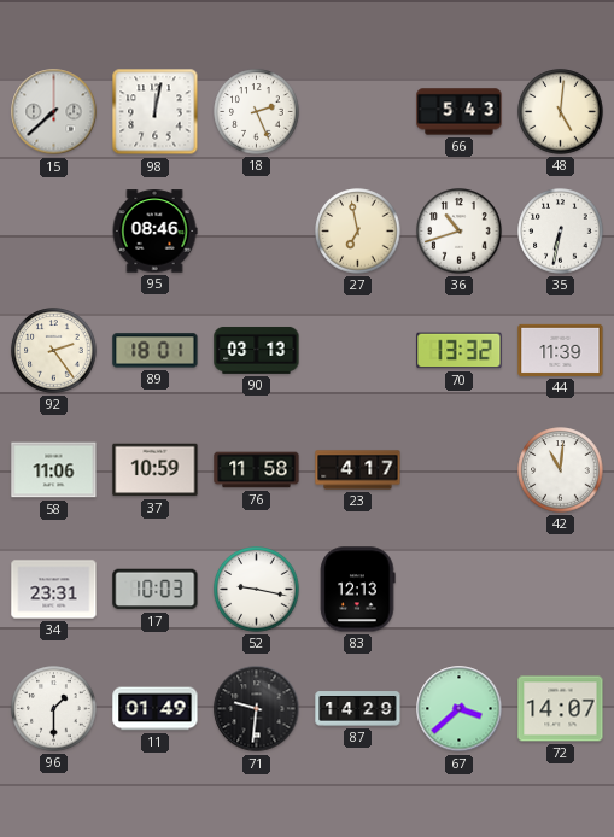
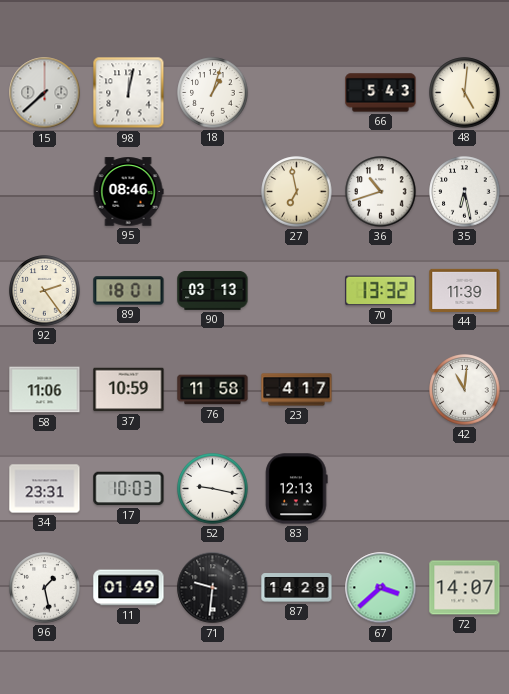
18: 2:26 -> 1:03
35: 6:32 -> 6:28
96: 1:30 -> 1:28
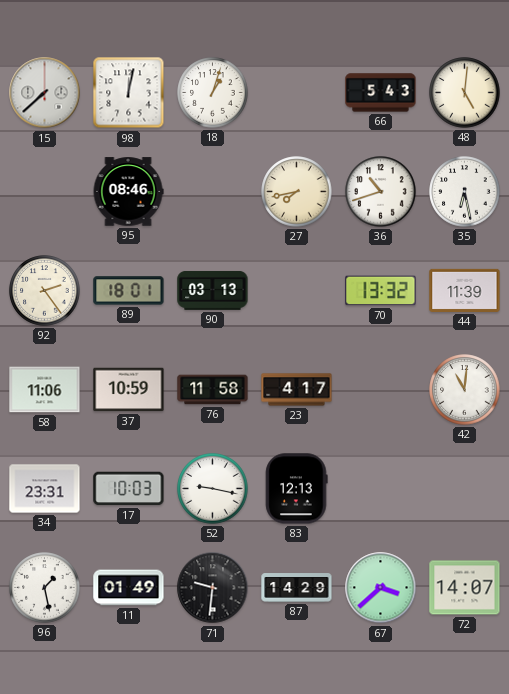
27: 6:58 -> 7:43
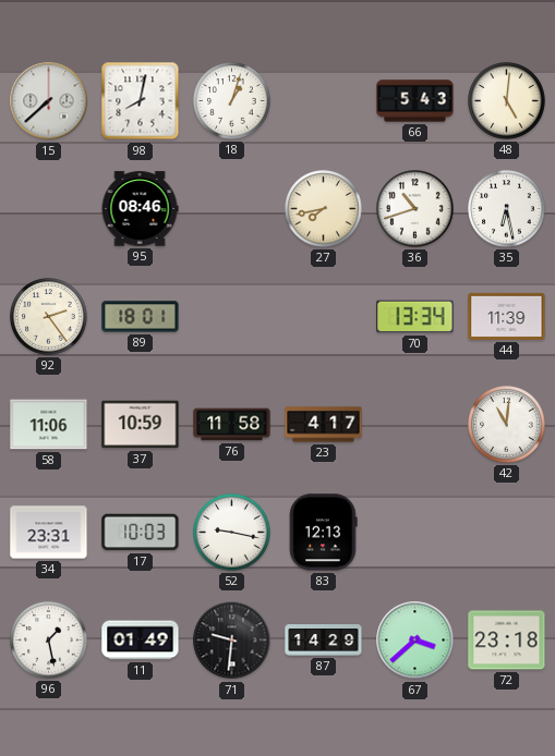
98: 12:02 -> 8:02
90: 03:13 -> none
70: 13:32 -> 13:34
72: 14:07 -> 23:18
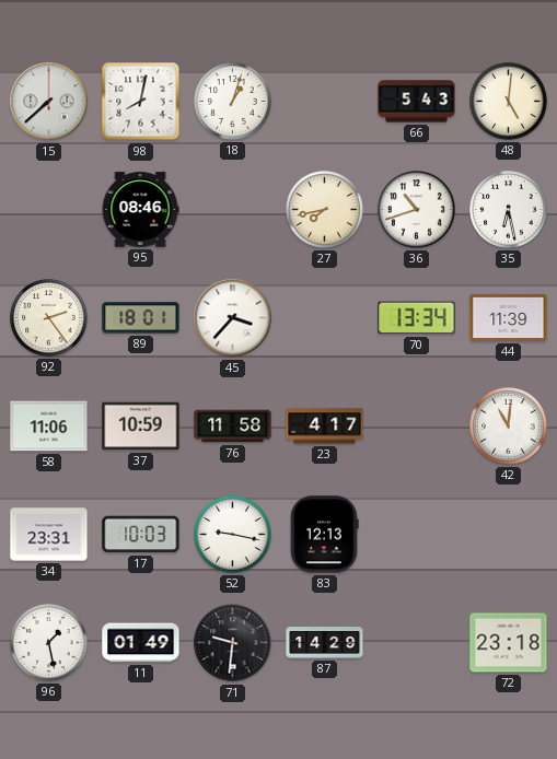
45: none -> 3:37
67: 3:38 -> none
